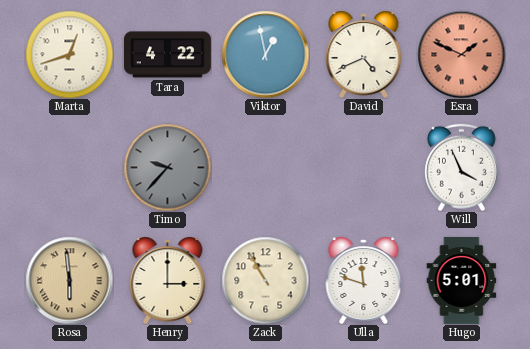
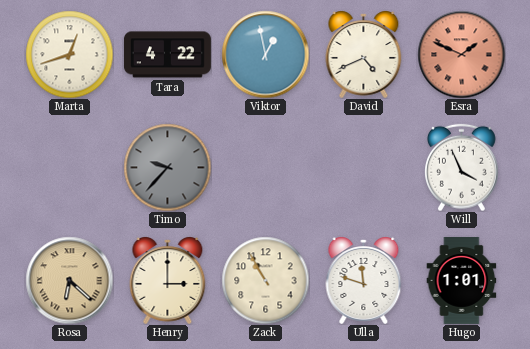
Rosa: 5:59 -> 6:22
Hugo: 5:01 -> 1:01
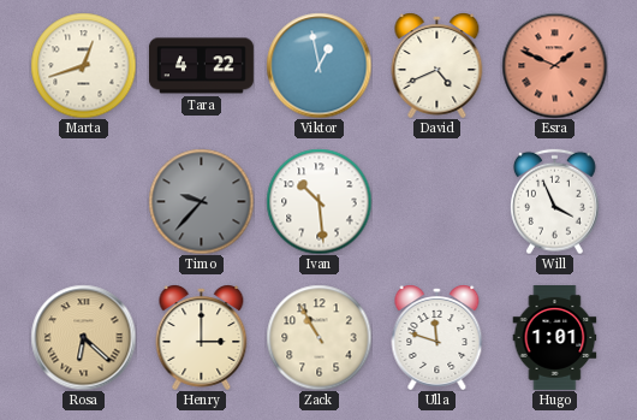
Ivan: none -> 10:29
